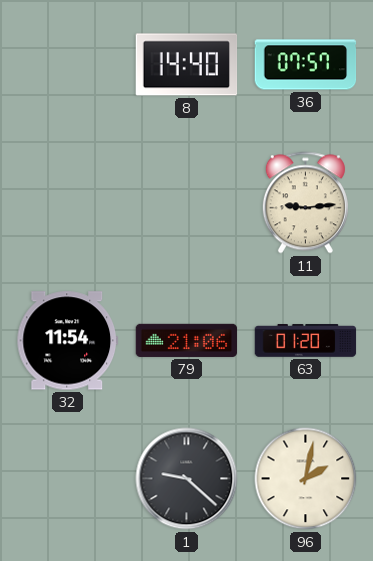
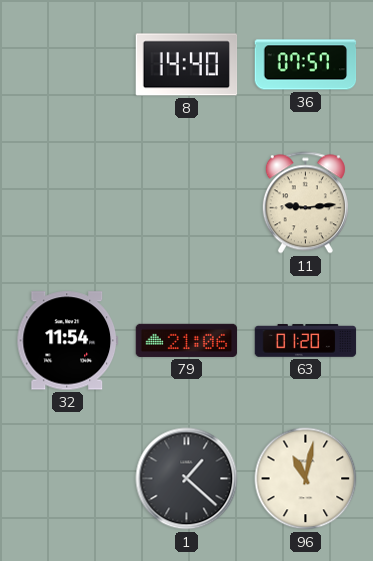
1: 9:22 -> 1:22
96: 2:02 -> 11:02
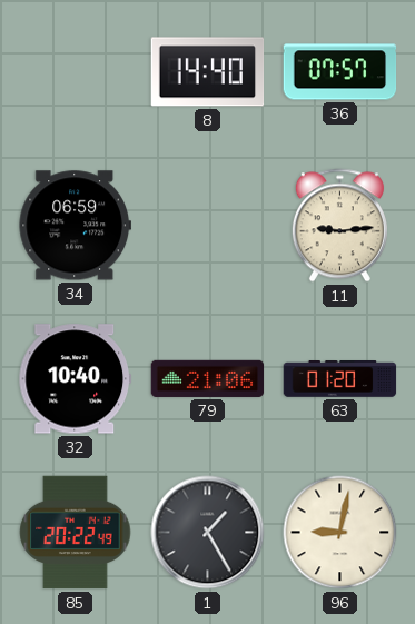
34: none -> 06:59
32: 11:54 -> 10:40
85: none -> 20:22
1: 1:22 -> 1:25
96: 11:02 -> 9:02
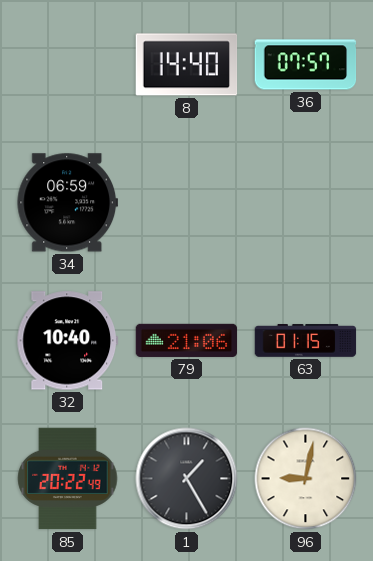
11: 9:14 -> none
63: 01:20 -> 01:15
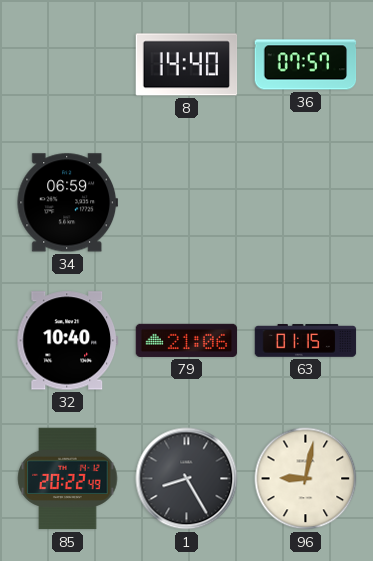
1: 1:25 -> 8:25
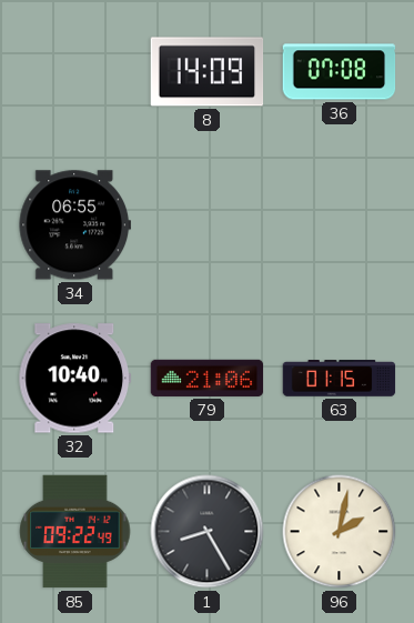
8: 14:40 -> 14:09
36: 07:57 -> 07:08
34: 06:59 -> 06:55
85: 20:22 -> 09:22
96: 9:02 -> 2:02
